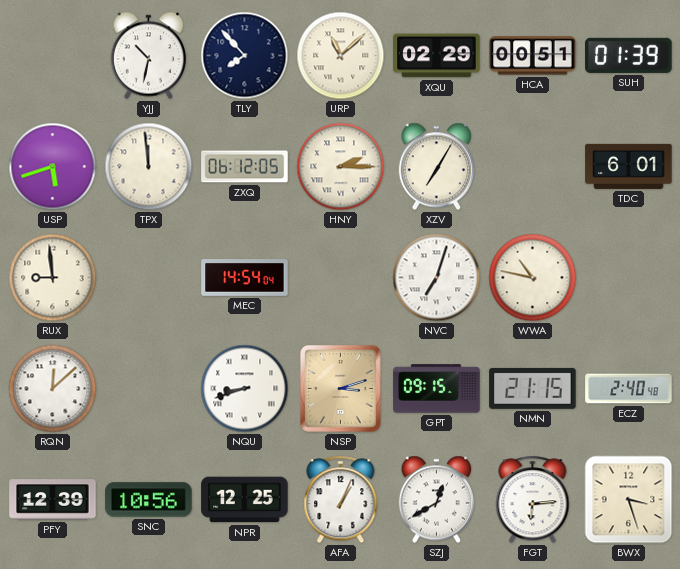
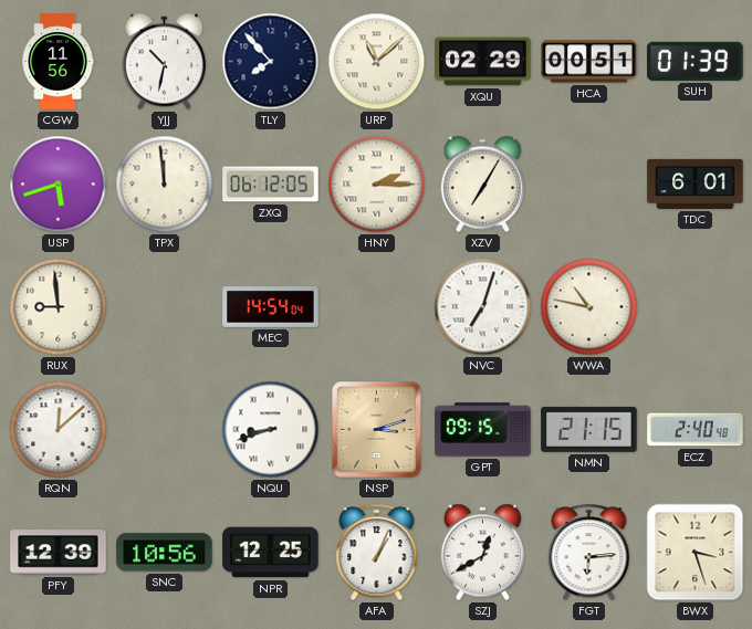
CGW: none -> 11:56
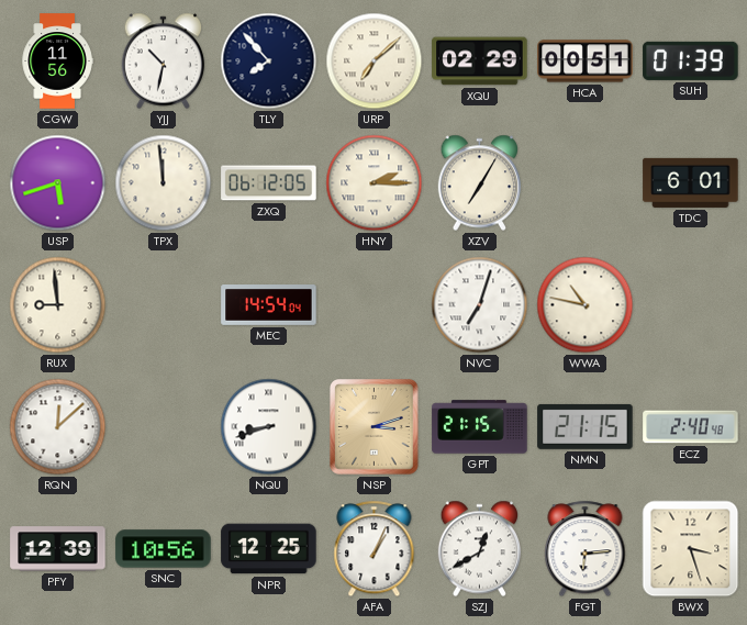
URP: 11:08 -> 7:08
GPT: 09:15 -> 21:15
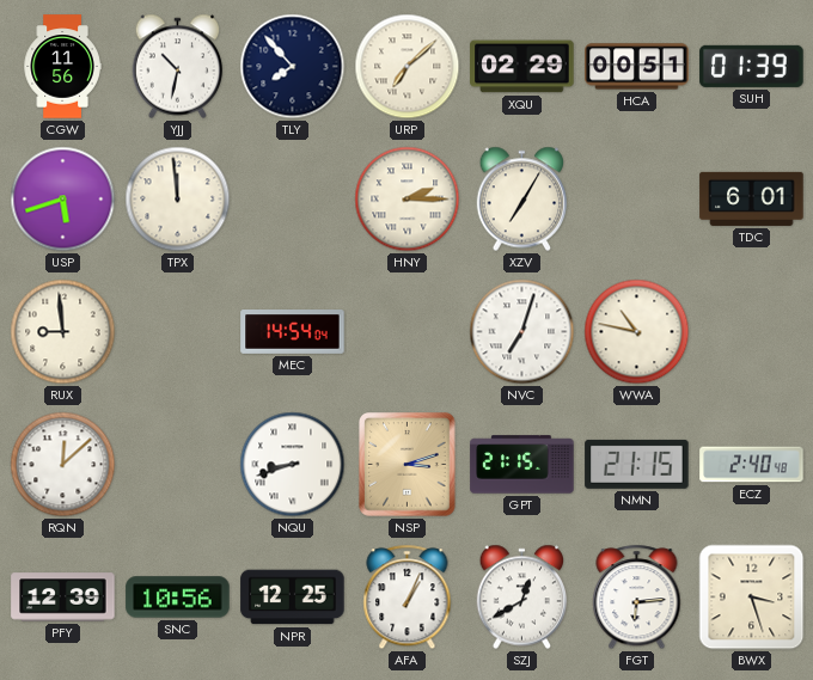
ZXQ: 06:12 -> none
